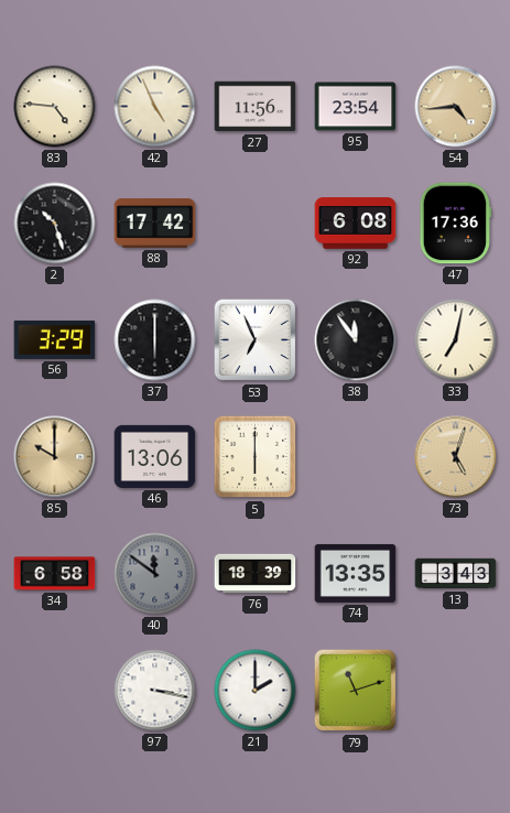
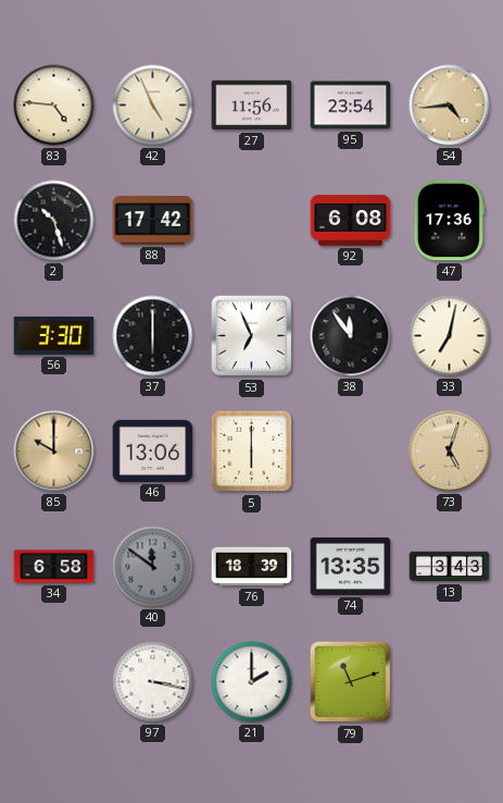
56: 3:29 -> 3:30
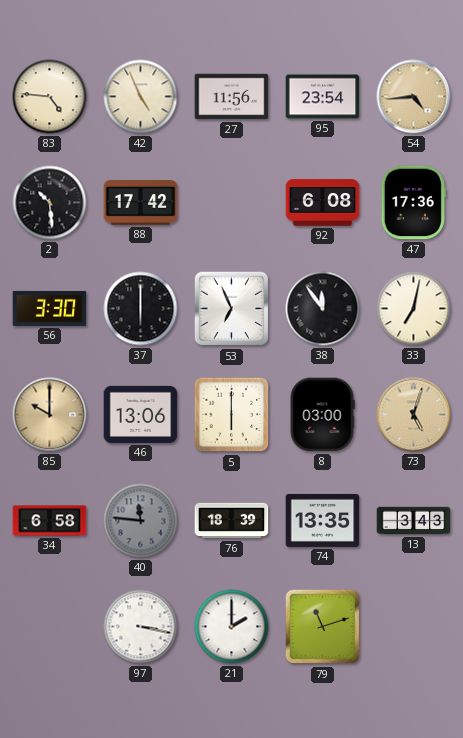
2: 10:27 -> 10:29
8: none -> 03:00
40: 11:51 -> 11:46
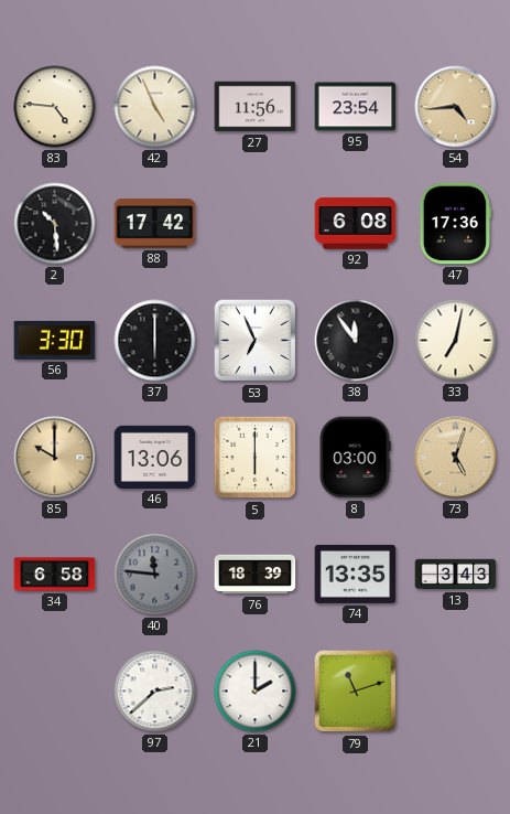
97: 3:17 -> 2:38
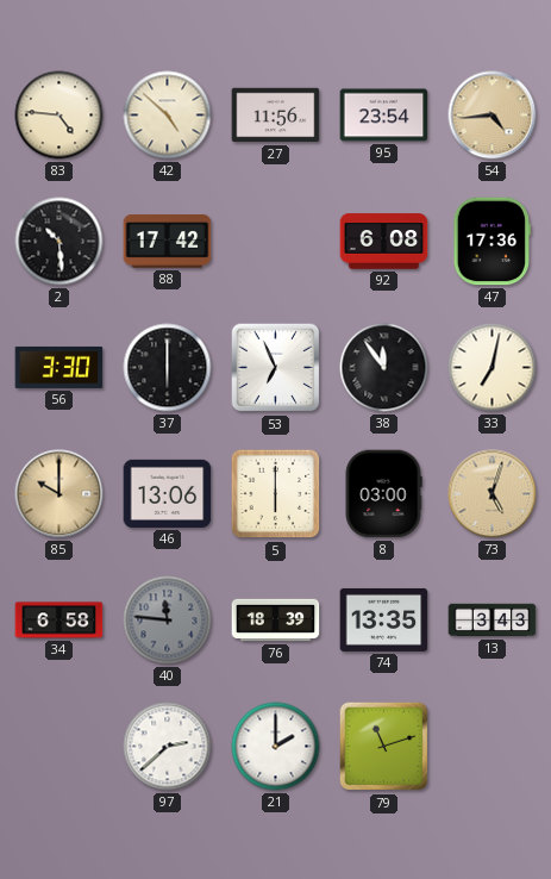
42: 4:56 -> 4:52
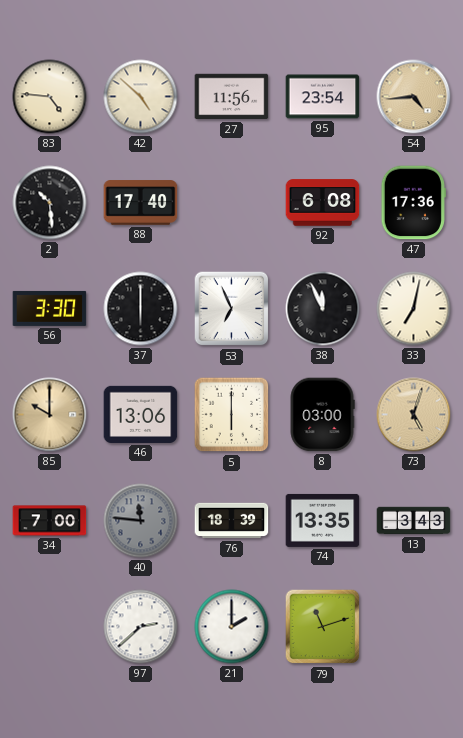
88: 17:42 -> 17:40
38: 11:54 -> 11:56
34: 6:58 -> 7:00
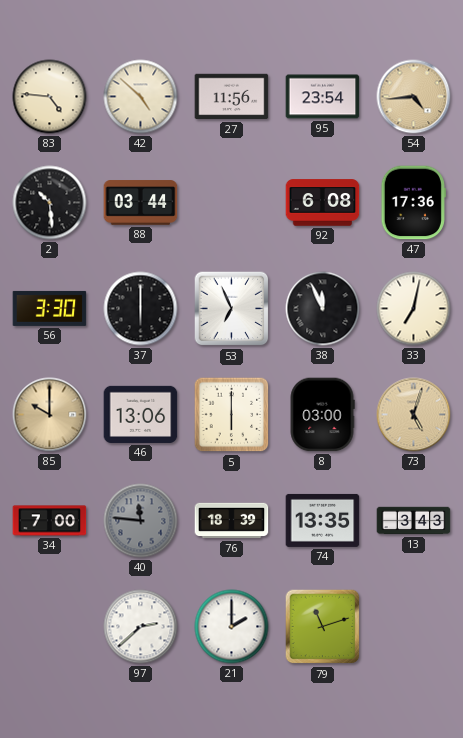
88: 17:40 -> 03:44
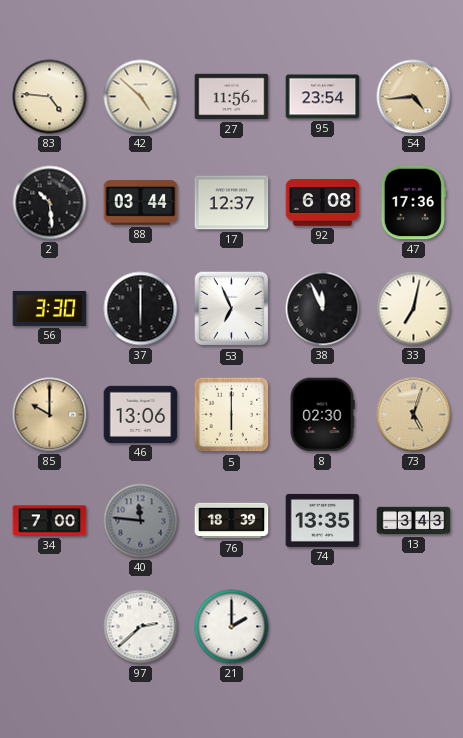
17: none -> 12:37
8: 03:00 -> 02:30
79: 11:12 -> none
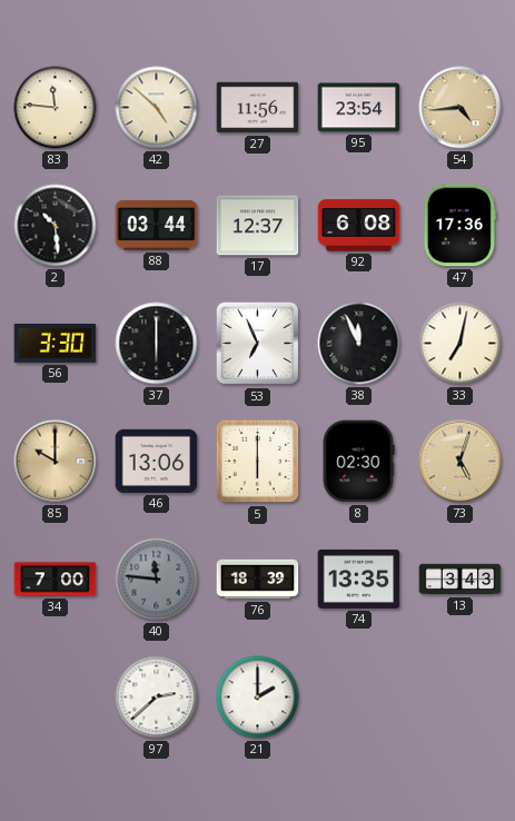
83: 4:46 -> 11:46
